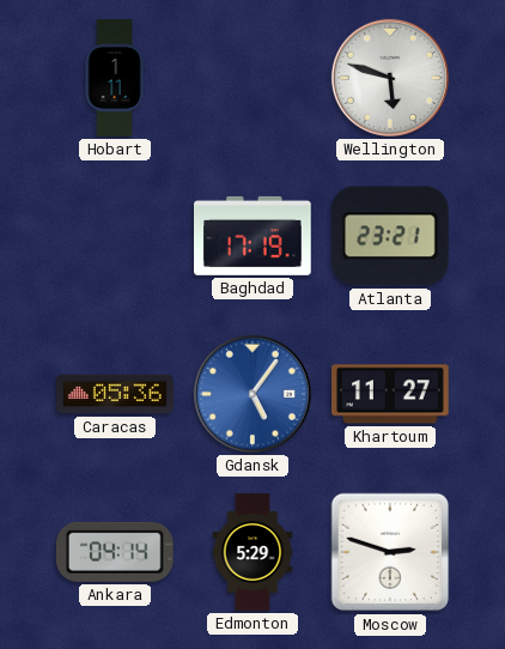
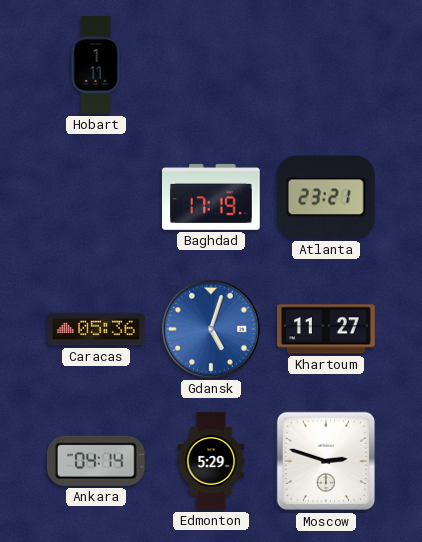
Wellington: 5:48 -> none
Gdansk: 5:06 -> 5:03
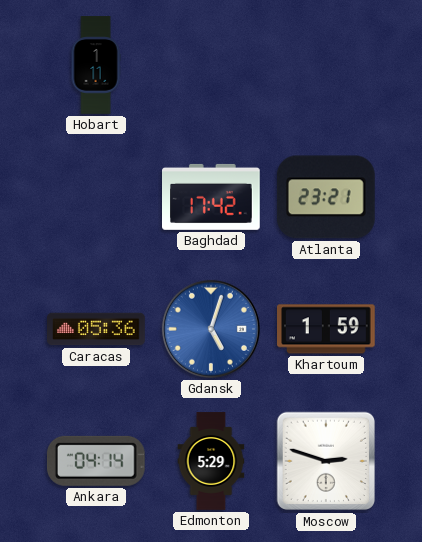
Baghdad: 17:19 -> 17:42
Khartoum: 11:27 -> 1:59
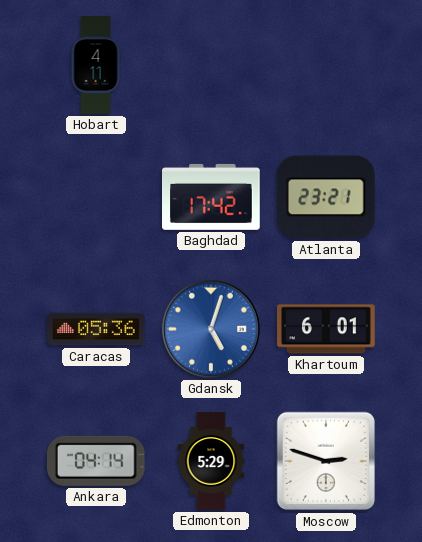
Hobart: 1:11 -> 4:11
Khartoum: 1:59 -> 6:01
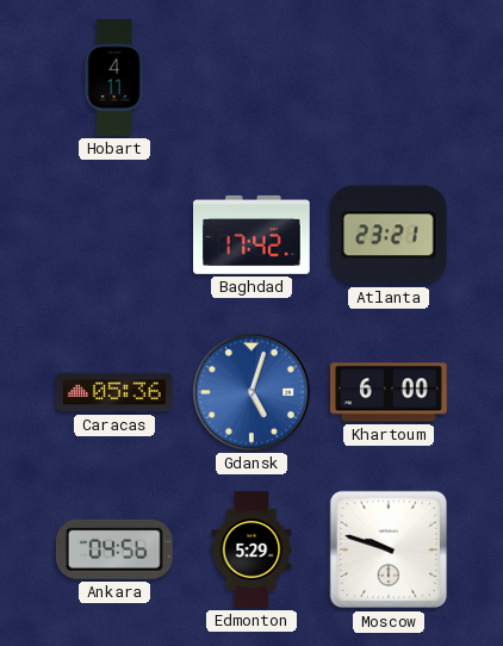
Khartoum: 6:01 -> 6:00
Ankara: 04:14 -> 04:56
Moscow: 2:48 -> 9:48
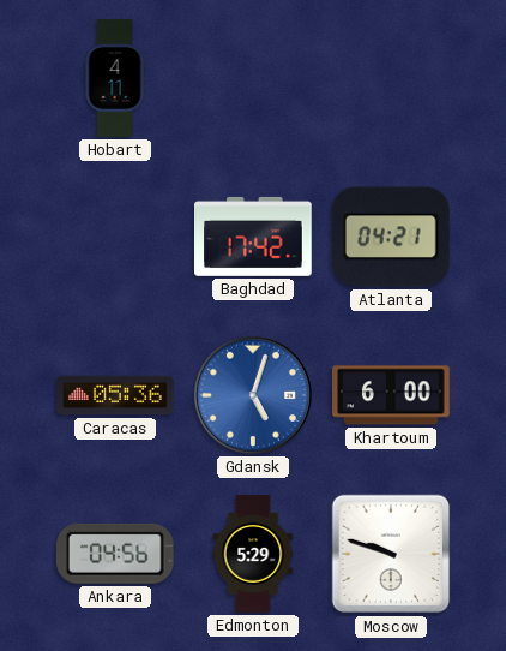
Atlanta: 23:21 -> 04:21
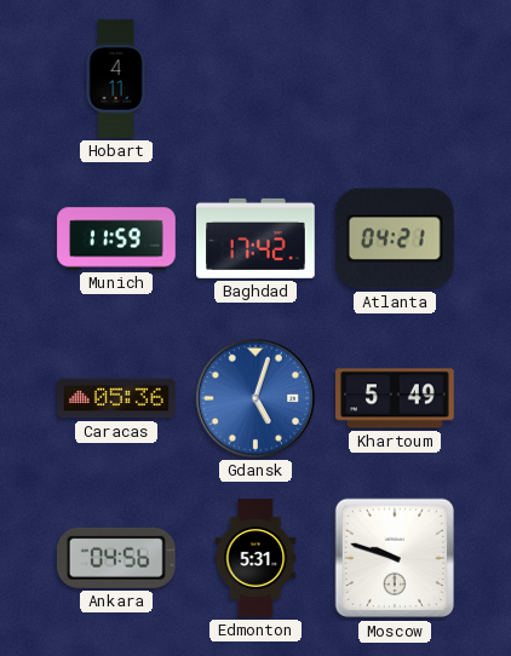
Munich: none -> 11:59
Khartoum: 6:00 -> 5:49
Edmonton: 5:29 -> 5:31
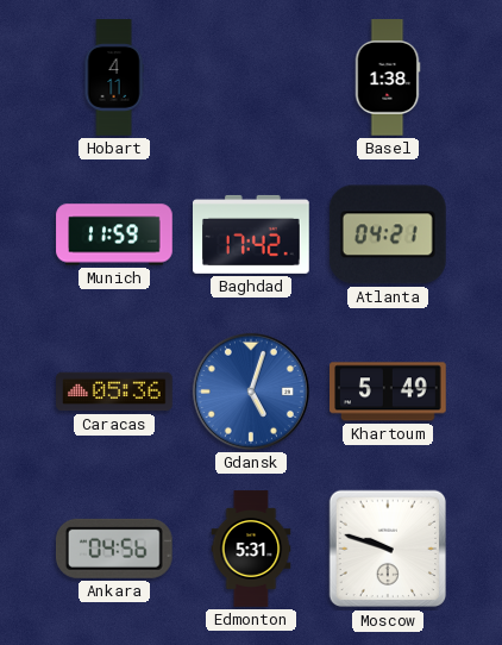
Basel: none -> 1:38
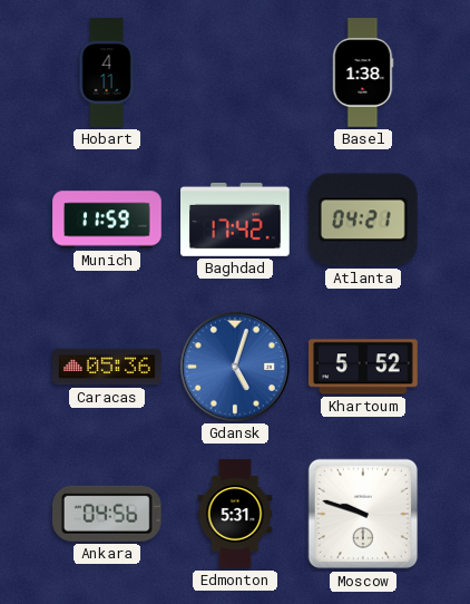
Khartoum: 5:49 -> 5:52
